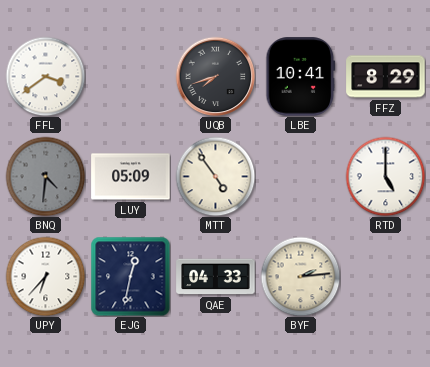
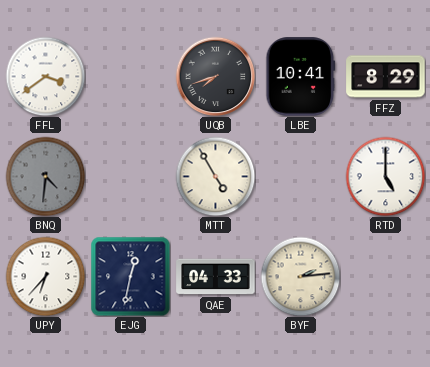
LUY: 05:09 -> none
MTT: 4:54 -> 4:55
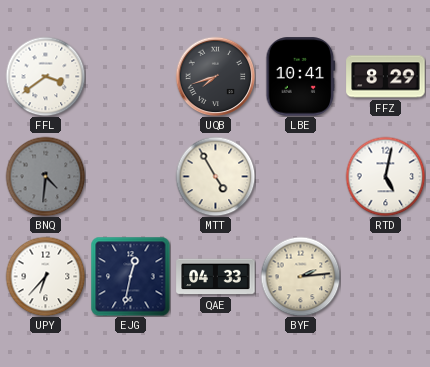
RTD: 5:00 -> 5:02
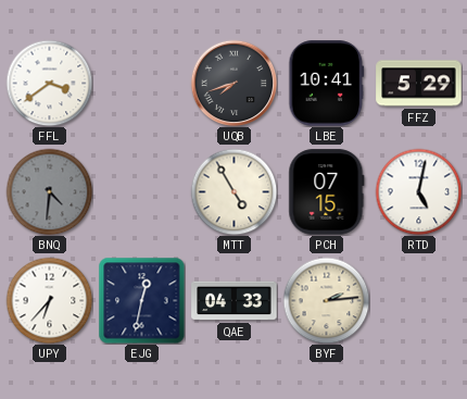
FFZ: 8:29 -> 5:29
PCH: none -> 07:15
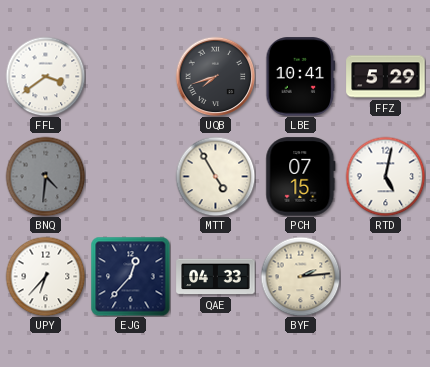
EJG: 12:32 -> 12:37
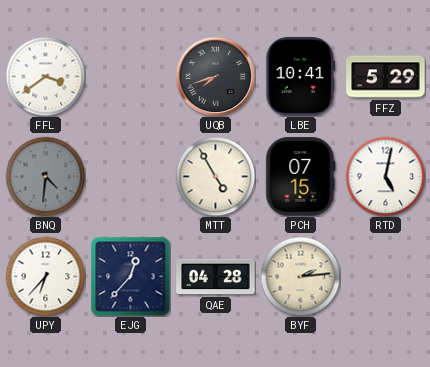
QAE: 04:33 -> 04:28
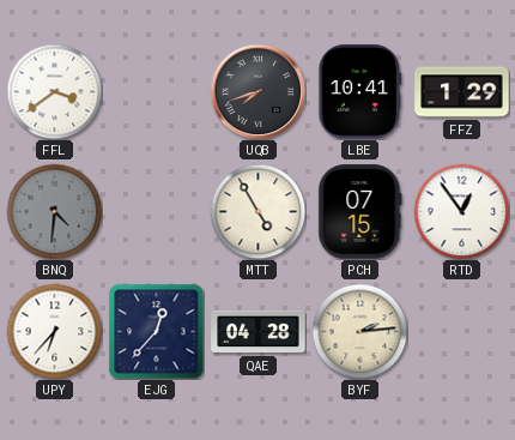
FFZ: 5:29 -> 1:29
RTD: 5:02 -> 12:54
